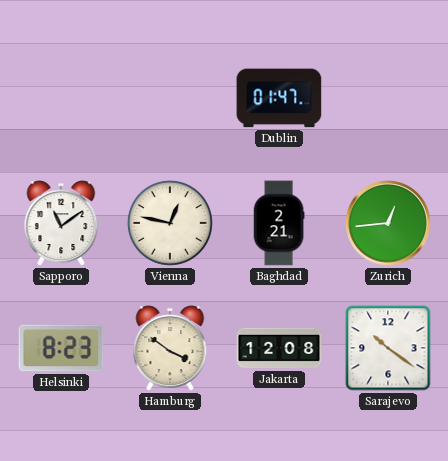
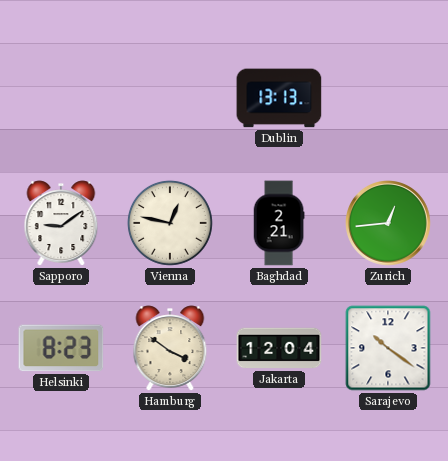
Dublin: 01:47 -> 13:13
Sapporo: 11:09 -> 9:09
Jakarta: 12:08 -> 12:04
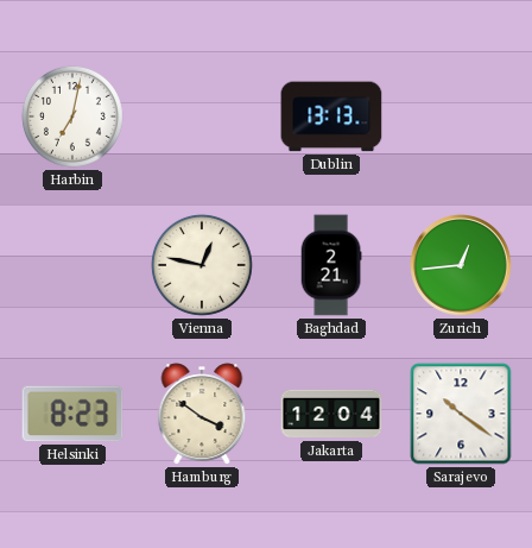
Harbin: none -> 7:02
Sapporo: 9:09 -> none
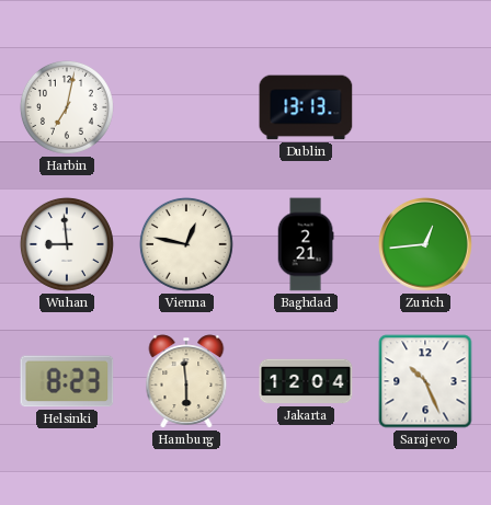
Wuhan: none -> 8:59
Hamburg: 3:51 -> 5:59
Sarajevo: 10:21 -> 10:26
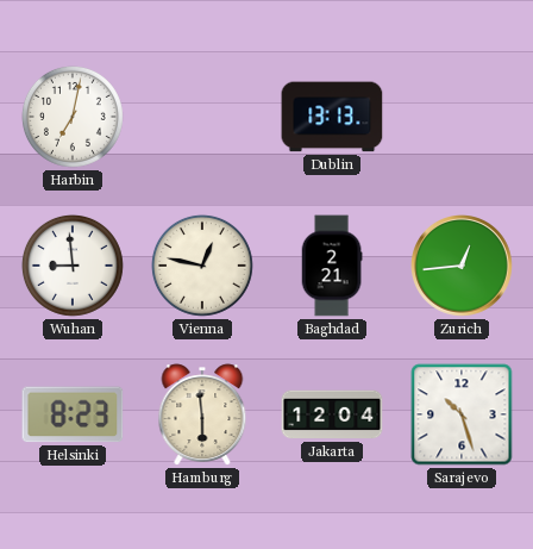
Sarajevo: 10:26 -> 10:27
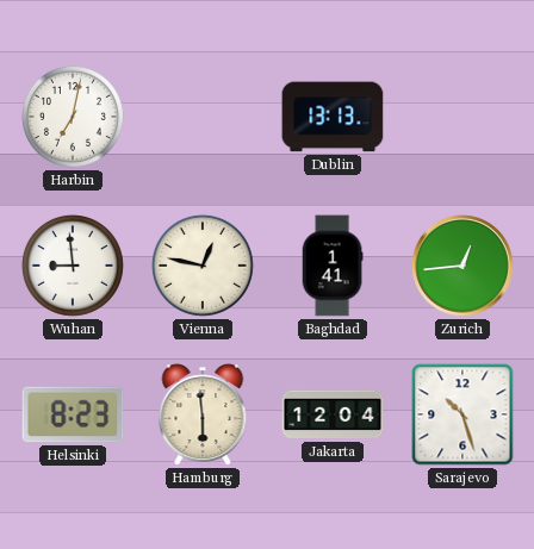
Baghdad: 2:21 -> 1:41
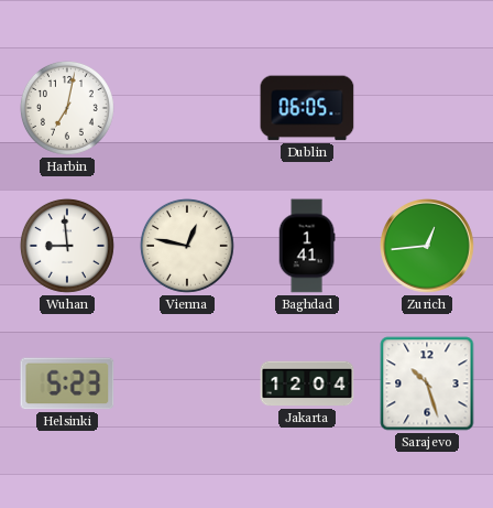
Dublin: 13:13 -> 06:05
Helsinki: 8:23 -> 5:23
Hamburg: 5:59 -> none
